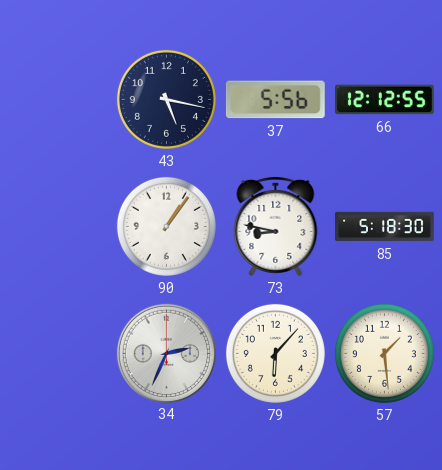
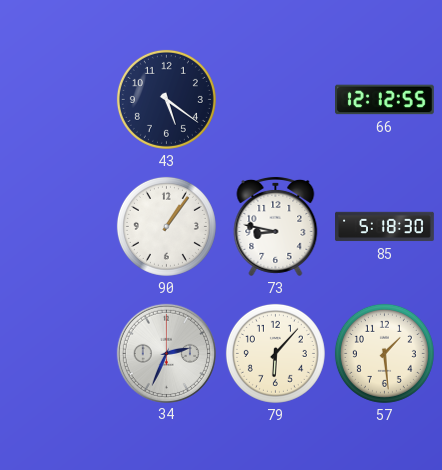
43: 5:17 -> 5:21
37: 5:56 -> none
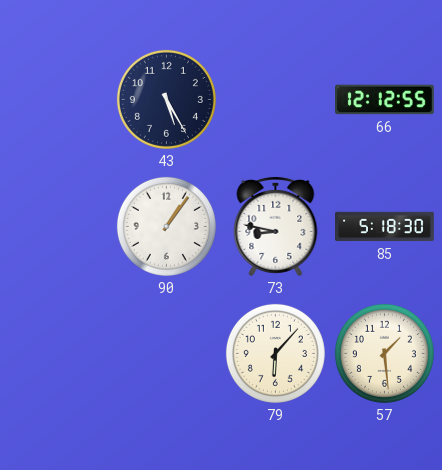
43: 5:21 -> 5:25
34: 2:34 -> none
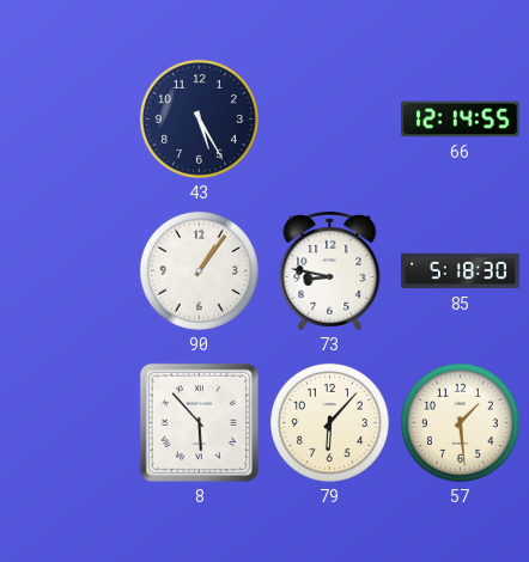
66: 12:12 -> 12:14
8: none -> 5:53
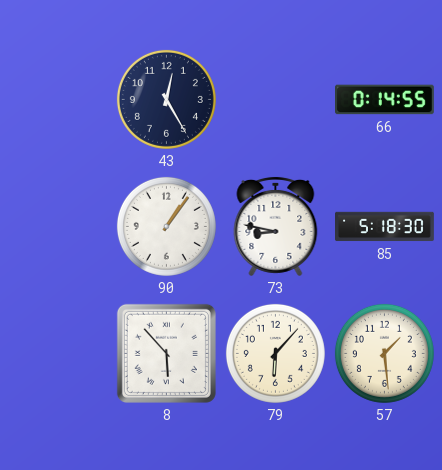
43: 5:25 -> 12:25
66: 12:14 -> 0:14
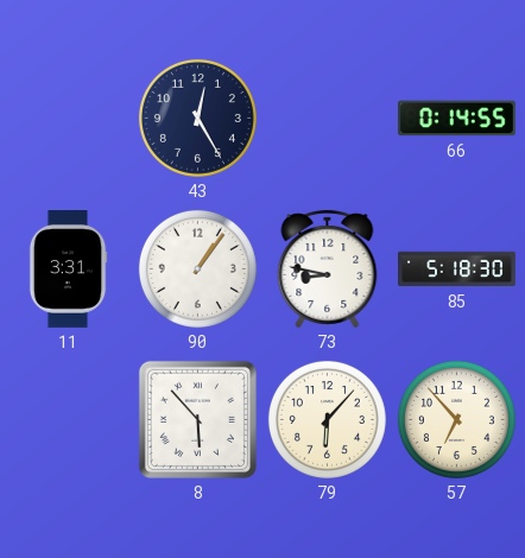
11: none -> 3:31
57: 1:29 -> 6:53
